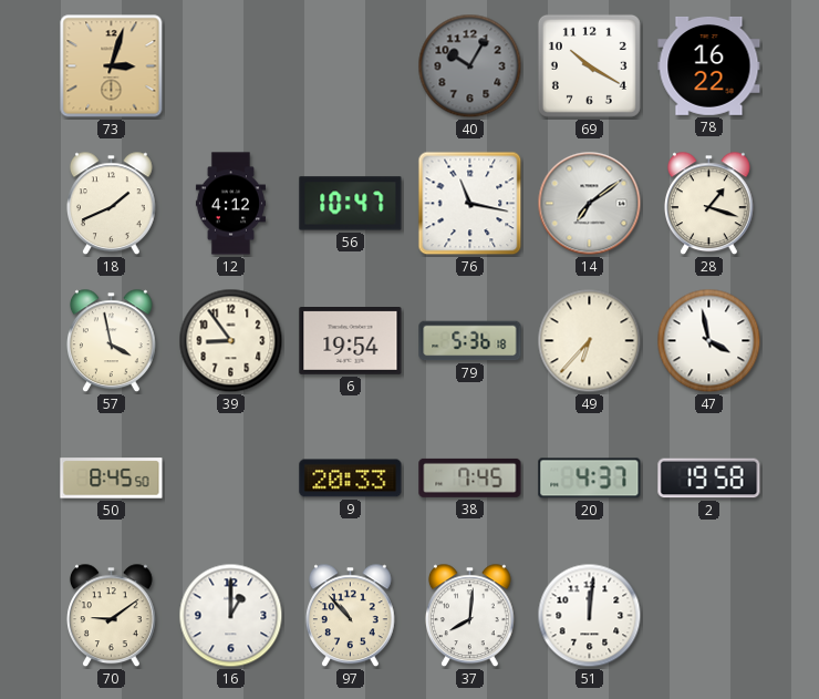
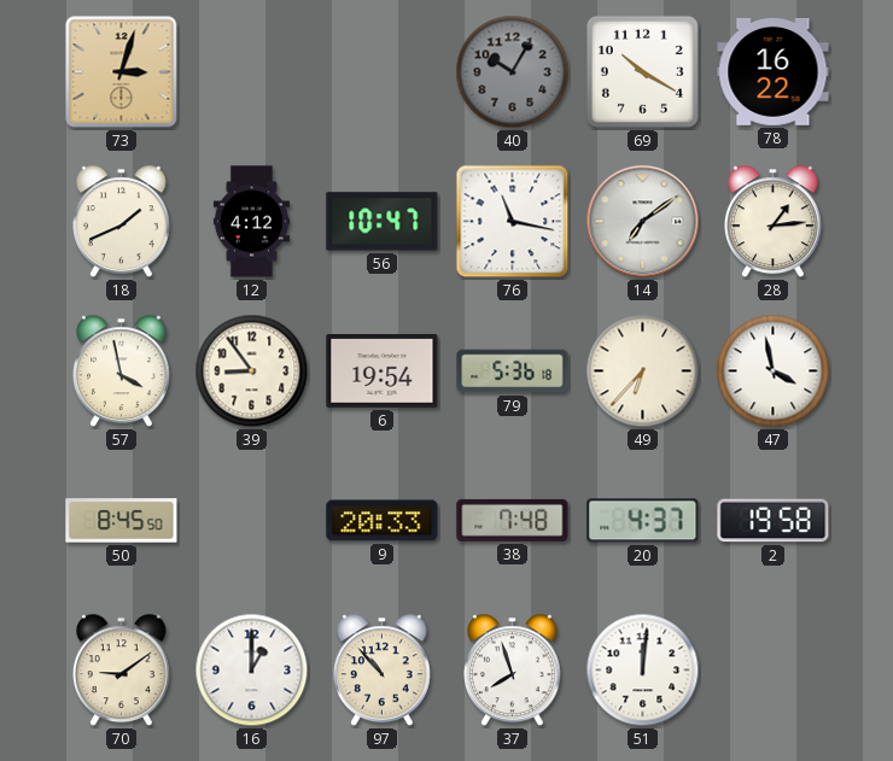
28: 1:18 -> 1:14
38: 7:45 -> 7:48
37: 8:01 -> 7:57
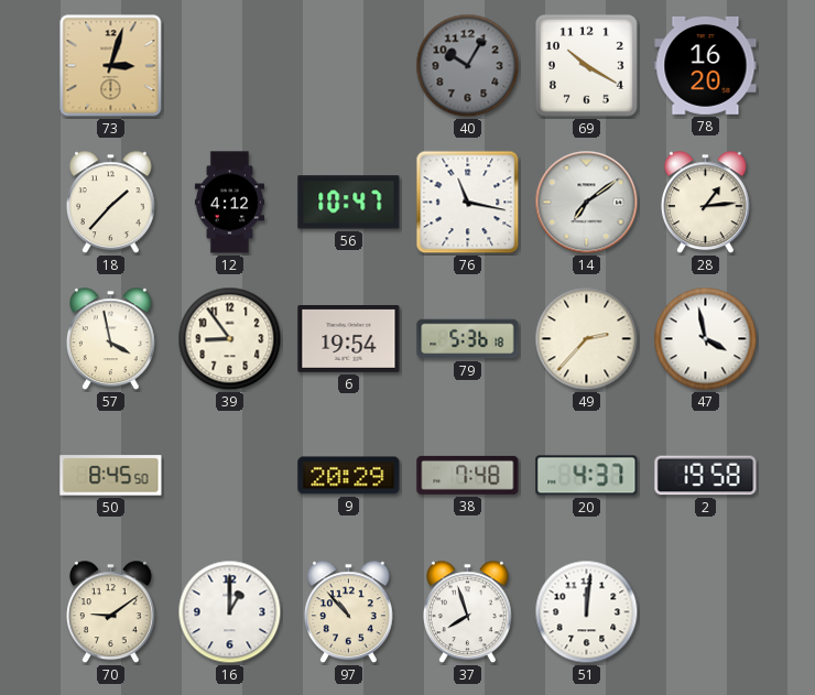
78: 16:22 -> 16:20
18: 1:41 -> 1:37
49: 6:37 -> 2:37
9: 20:33 -> 20:29
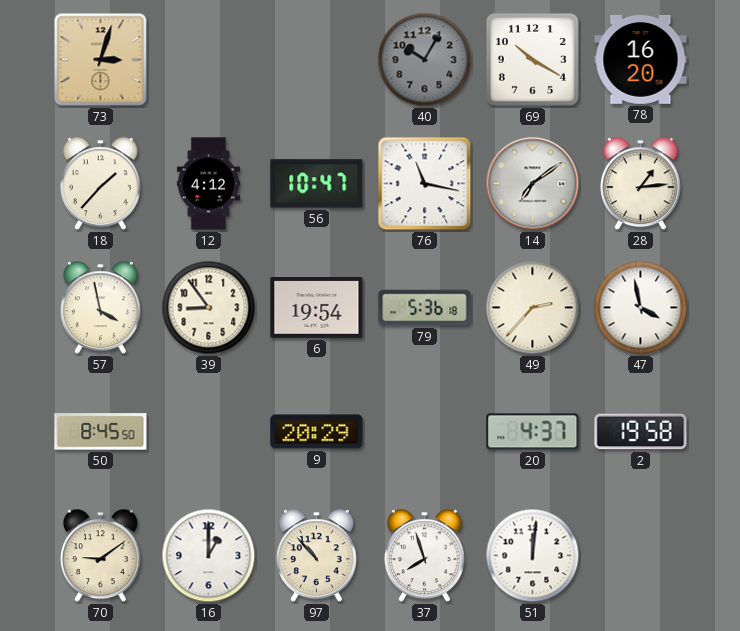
38: 7:48 -> none
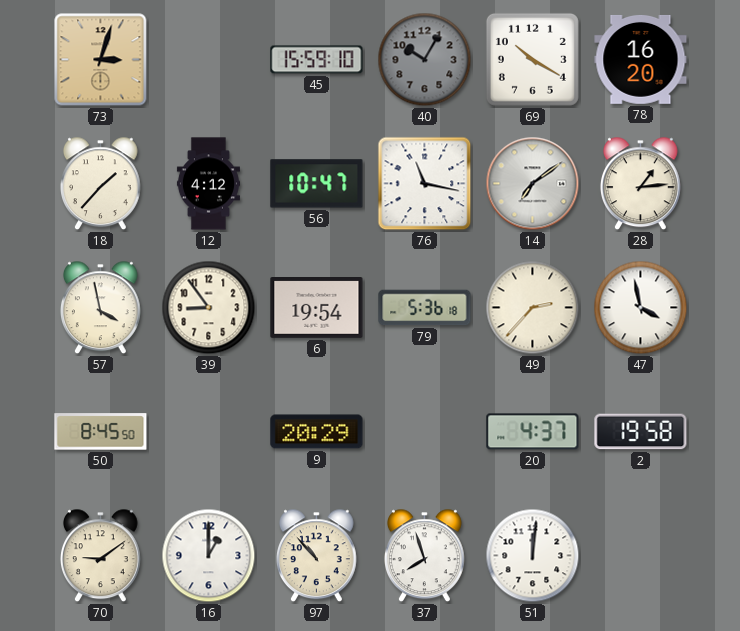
45: none -> 15:59
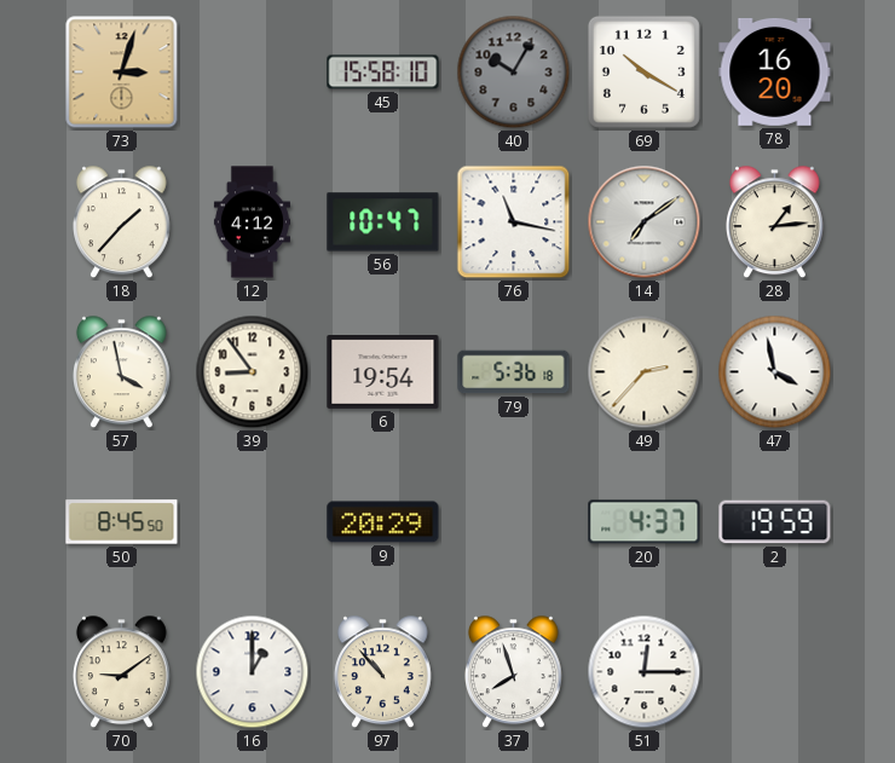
45: 15:59 -> 15:58
2: 19:58 -> 19:59
51: 12:01 -> 12:15
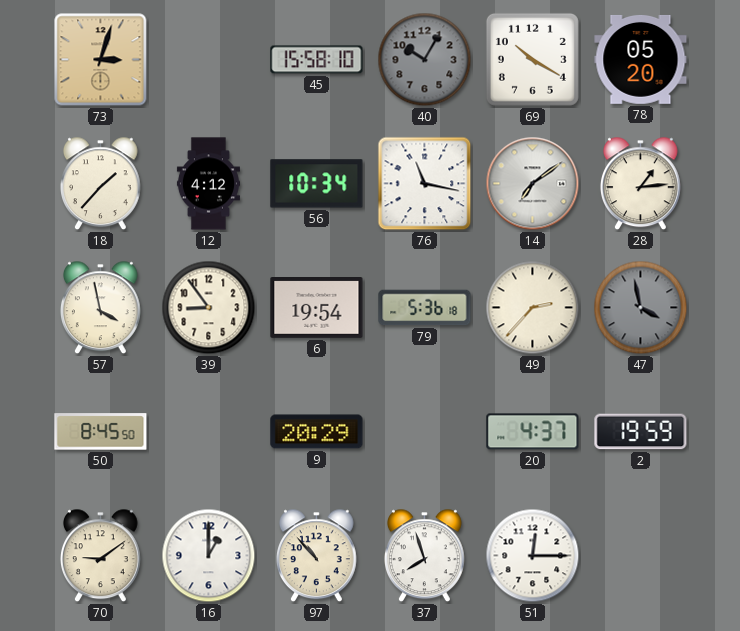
78: 16:20 -> 05:20
56: 10:47 -> 10:34
47 dial: white -> grey
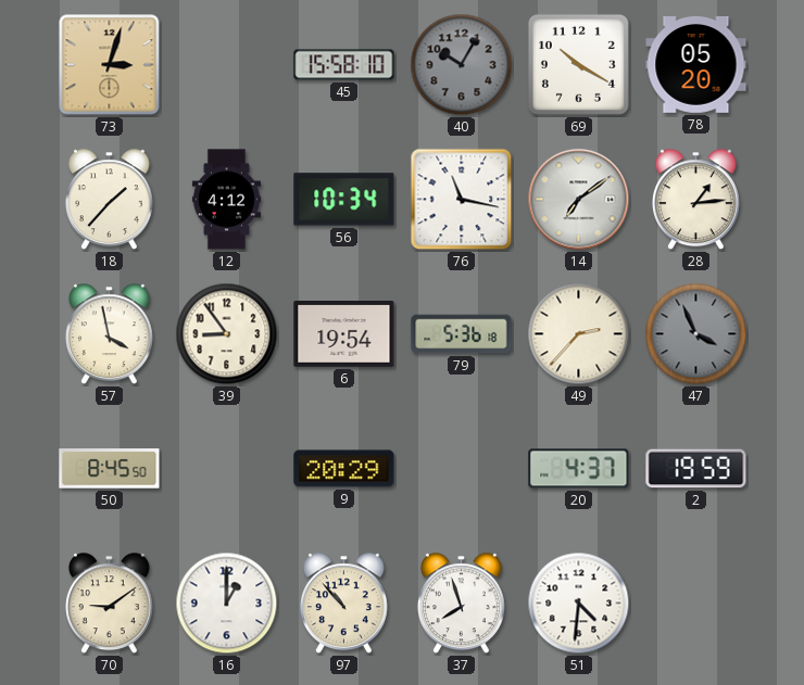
47: 3:58 -> 3:56
51: 12:15 -> 4:31
